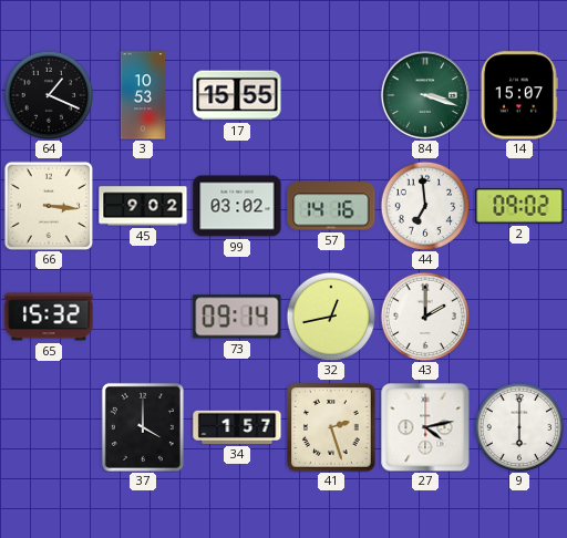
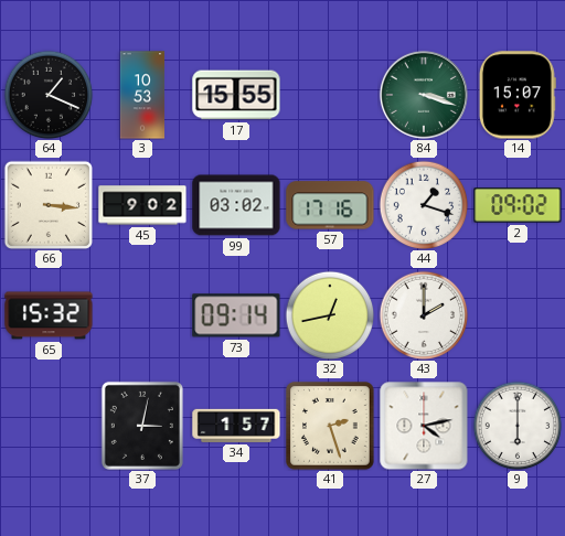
57: 14:16 -> 17:16
44: 6:59 -> 1:18
37: 4:00 -> 3:02
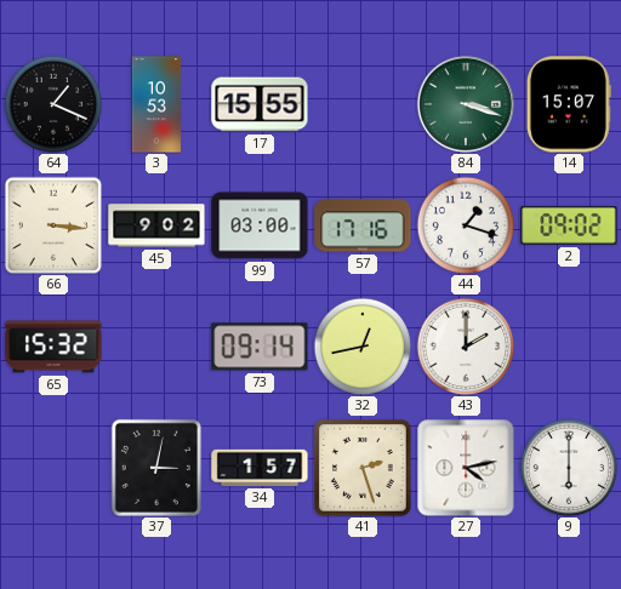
99: 03:02 -> 03:00
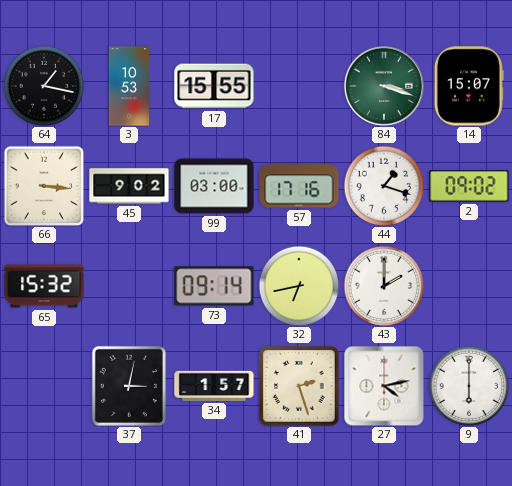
64: 1:19 -> 1:17
32: 12:43 -> 6:43
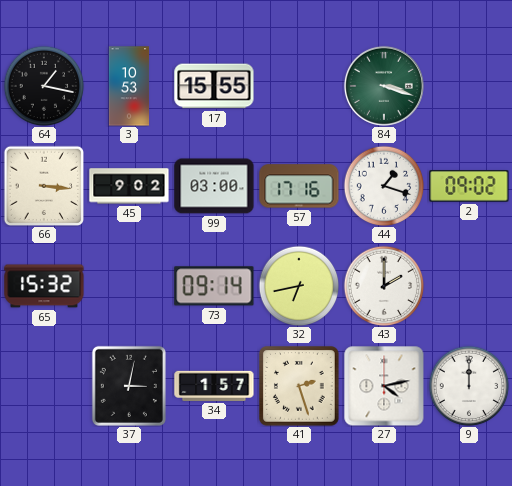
14: 15:07 -> none
9: 6:00 -> 12:00
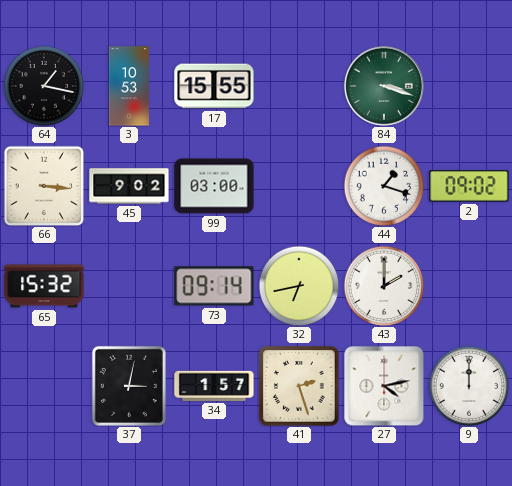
57: 17:16 -> none
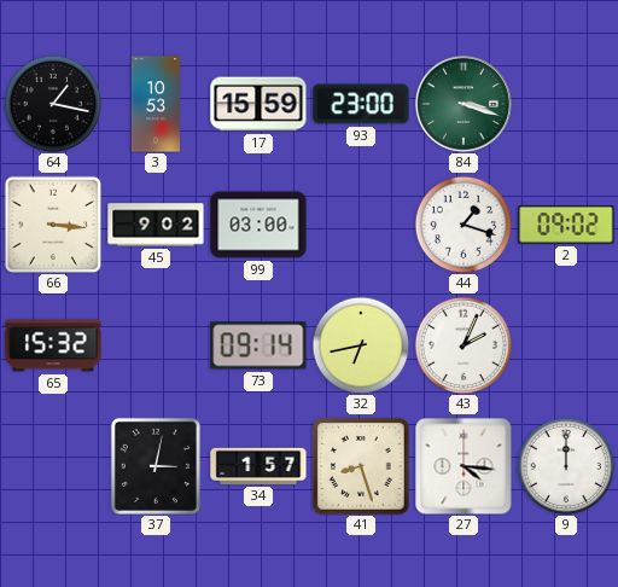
17: 15:55 -> 15:59
93: none -> 23:00
43: 2:00 -> 2:04
41: 2:27 -> 8:27
27: 4:13 -> 4:16
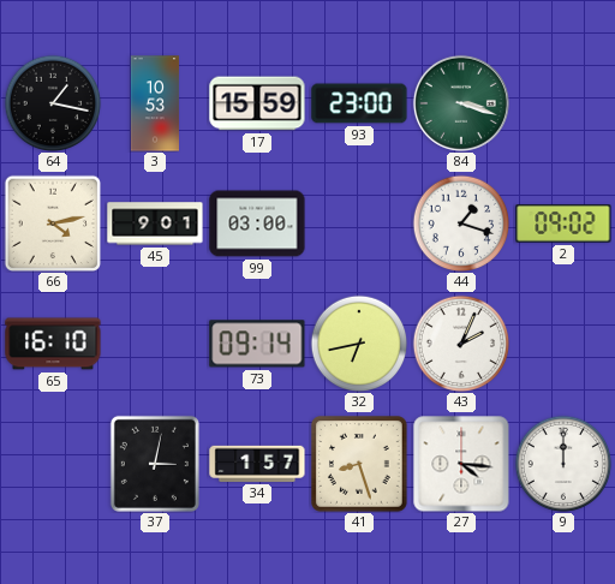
66: 3:16 -> 4:13
45: 9:02 -> 9:01
65: 15:32 -> 16:10
